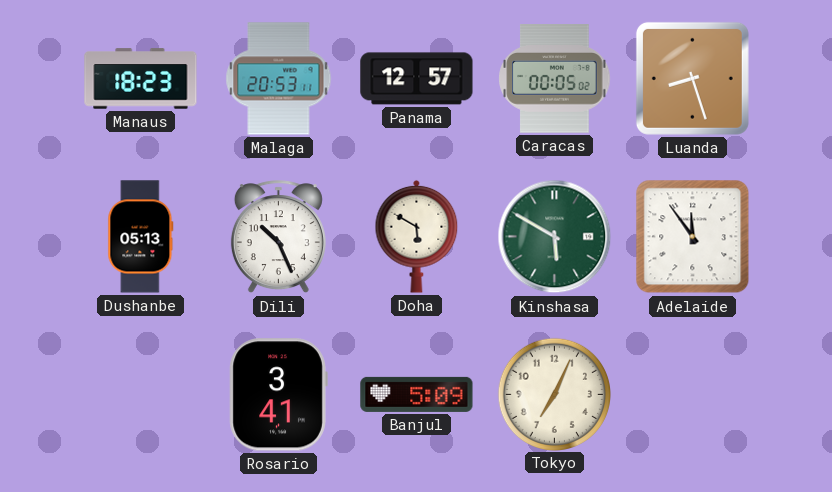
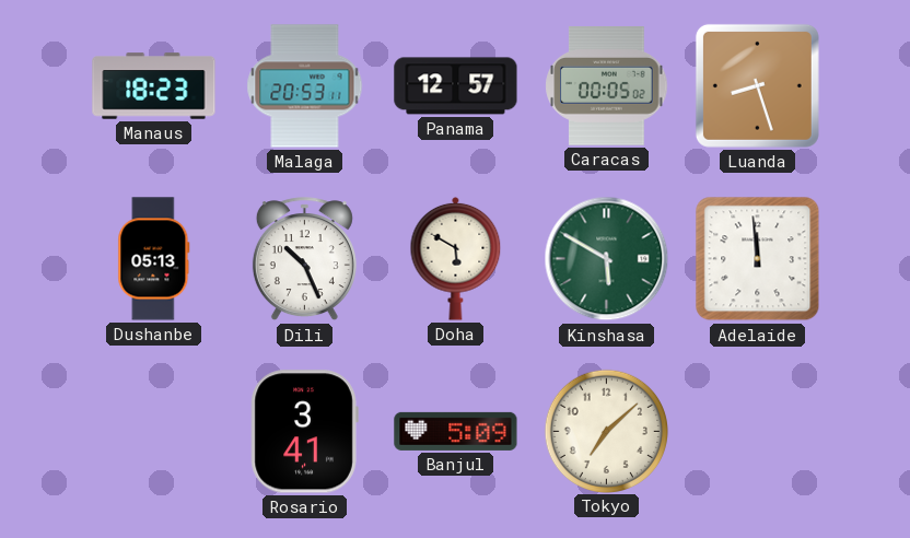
Adelaide: 11:54 -> 11:59
Tokyo: 7:04 -> 7:08
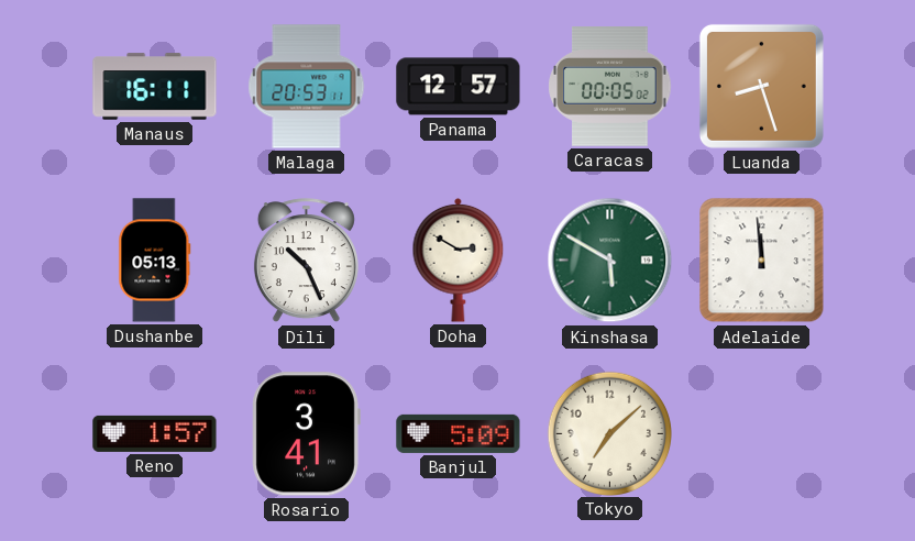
Manaus: 18:23 -> 16:11
Doha: 5:50 -> 2:50
Reno: none -> 1:57
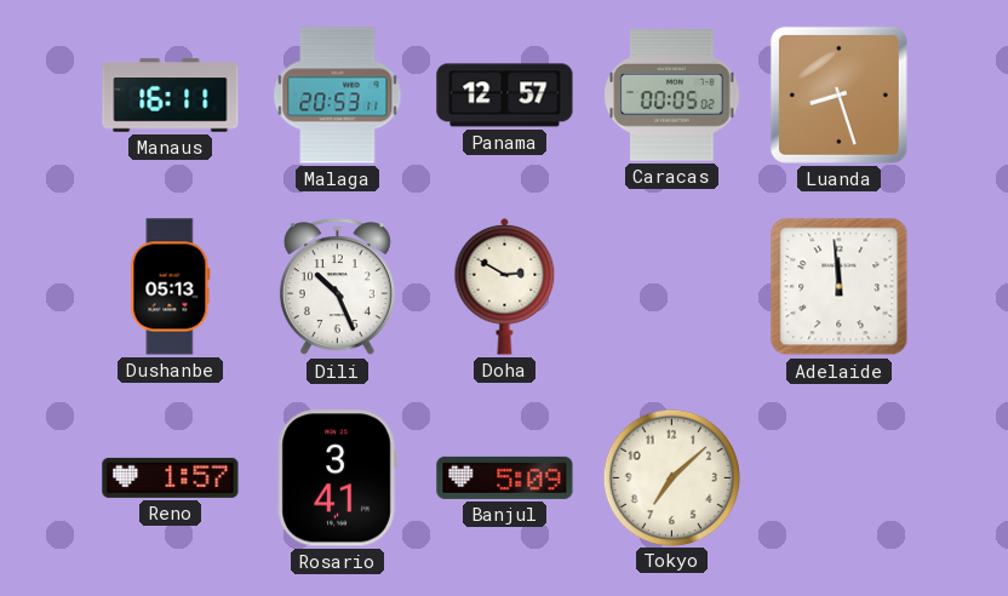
Kinshasa: 5:50 -> none
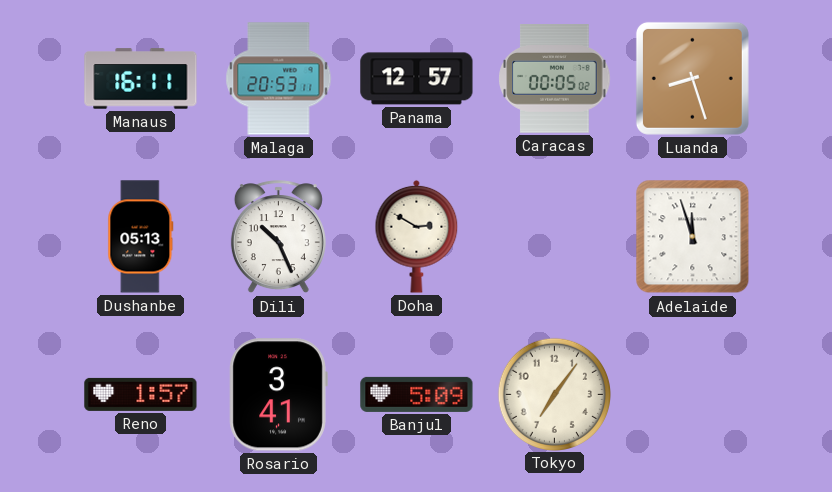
Adelaide: 11:59 -> 11:57
Tokyo: 7:08 -> 7:06
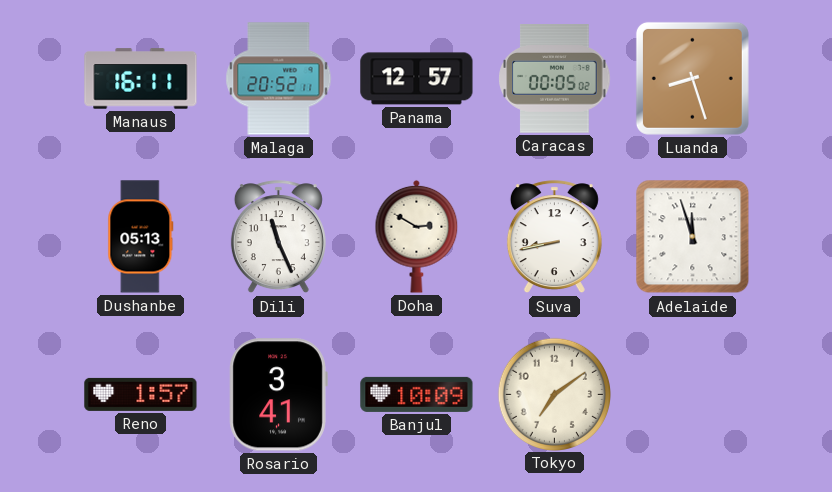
Malaga: 20:53 -> 20:52
Dili: 10:26 -> 11:26
Suva: none -> 8:43
Banjul: 5:09 -> 10:09
Tokyo: 7:06 -> 7:09
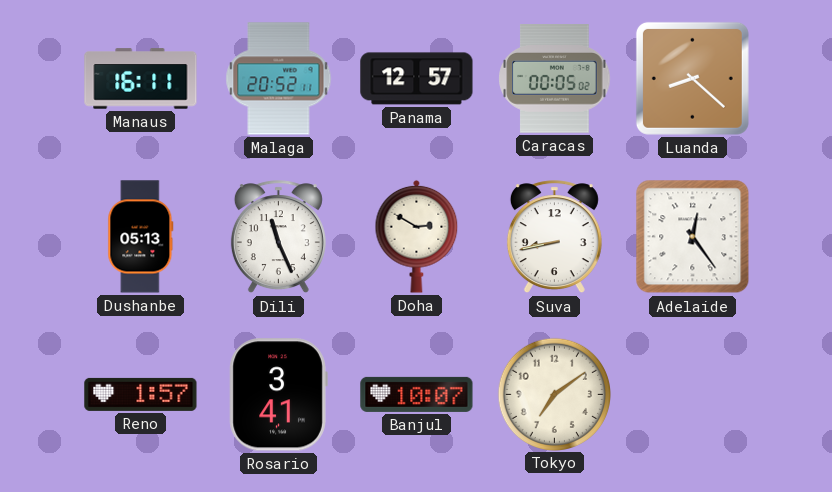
Luanda: 8:27 -> 8:22
Adelaide: 11:57 -> 12:24
Banjul: 10:09 -> 10:07
